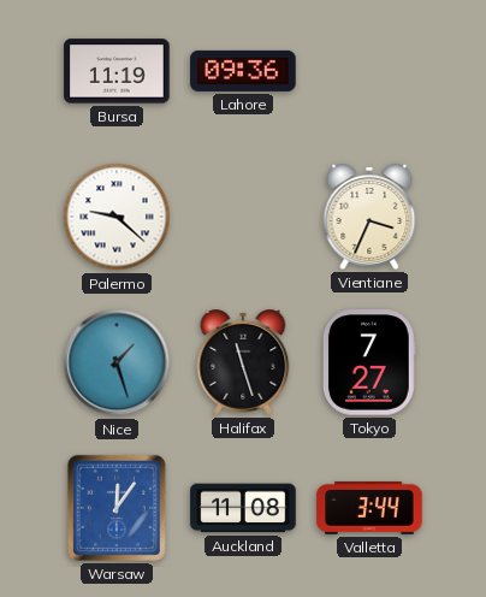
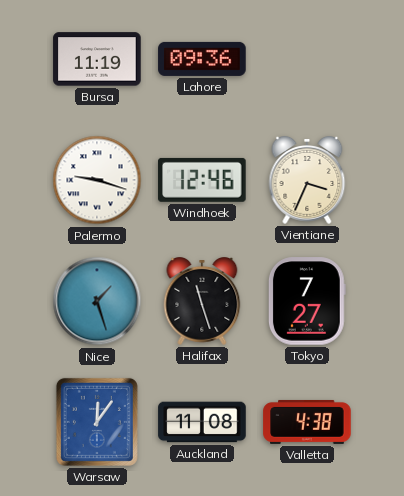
Palermo: 9:22 -> 9:18
Windhoek: none -> 12:46
Valletta: 3:44 -> 4:38
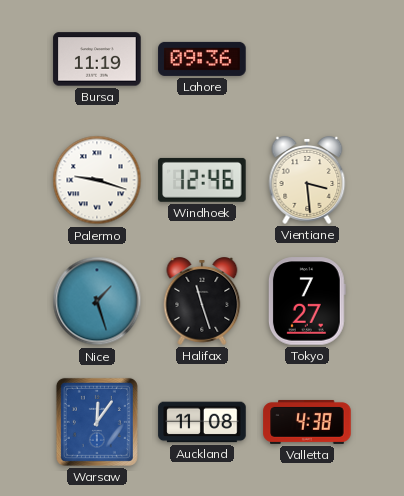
Vientiane: 3:34 -> 3:29
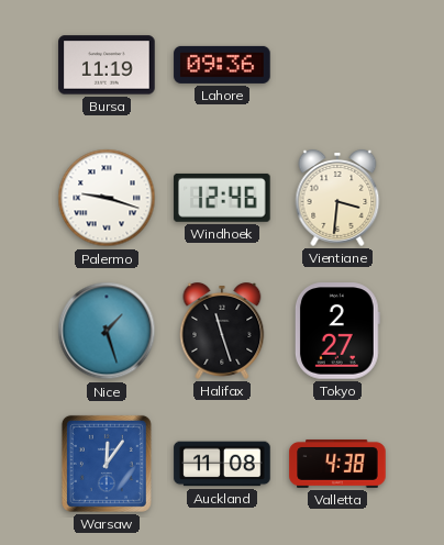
Vientiane: 3:29 -> 3:31
Tokyo: 7:27 -> 2:27
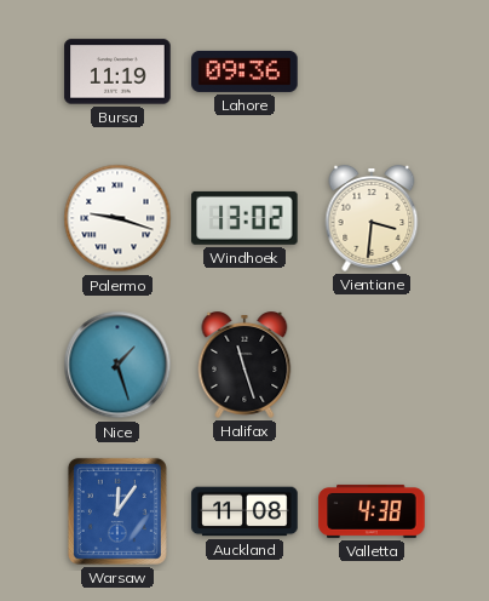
Windhoek: 12:46 -> 13:02
Tokyo: 2:27 -> none
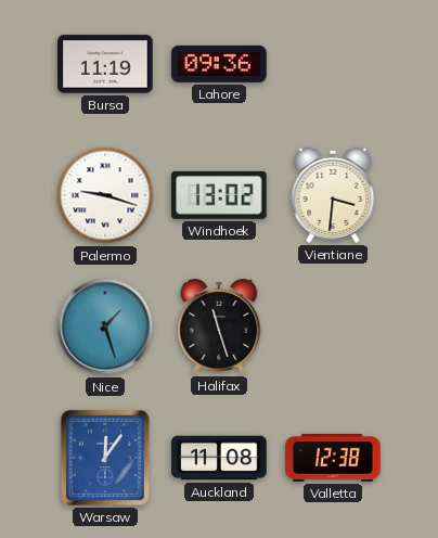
Valletta: 4:38 -> 12:38
